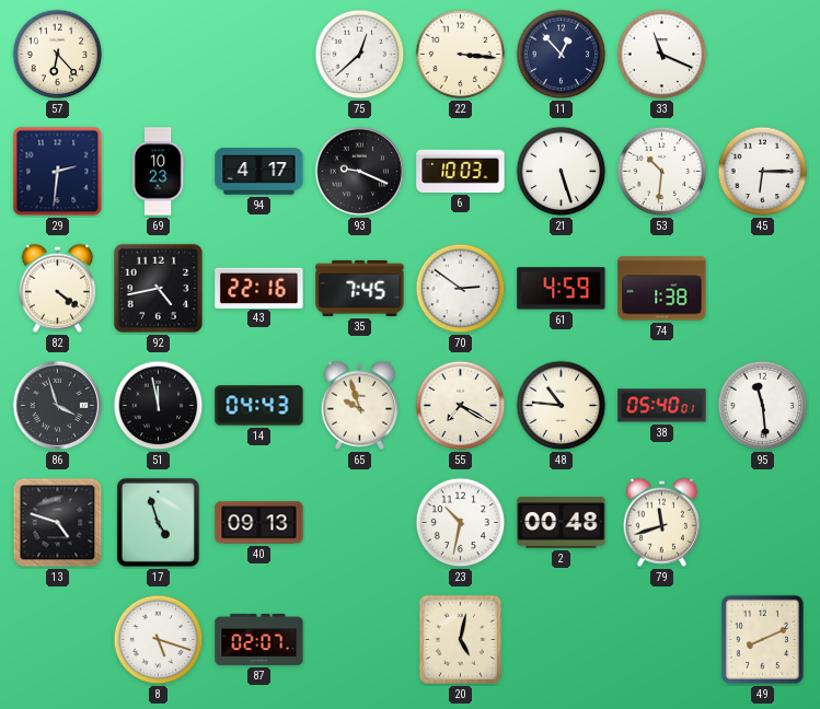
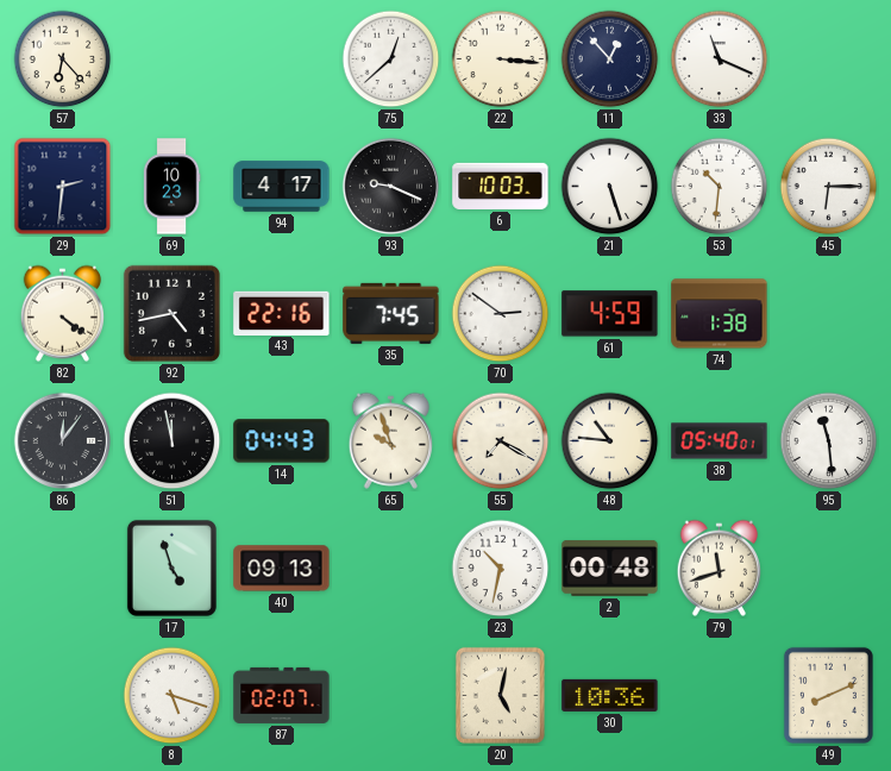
86: 3:57 -> 12:06
13: 4:48 -> none
30: none -> 10:36
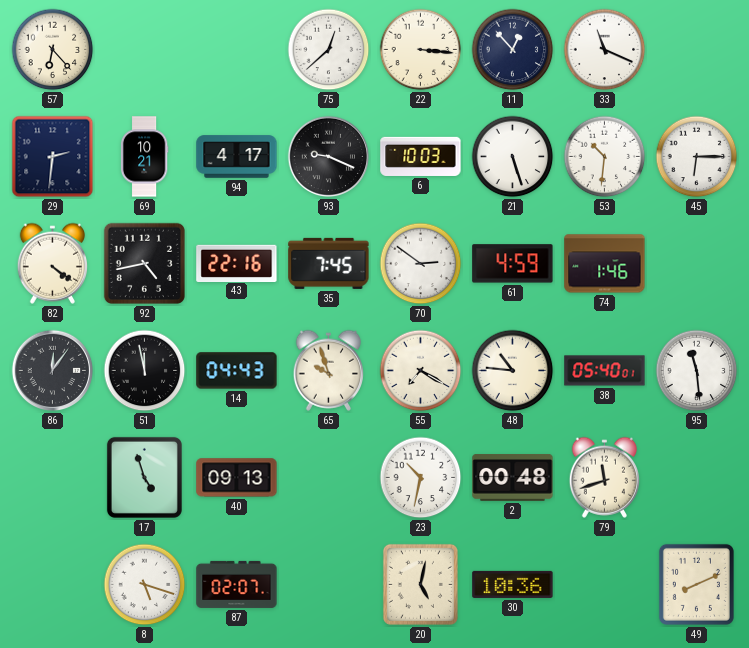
69: 10:23 -> 10:21
74: 1:38 -> 1:46
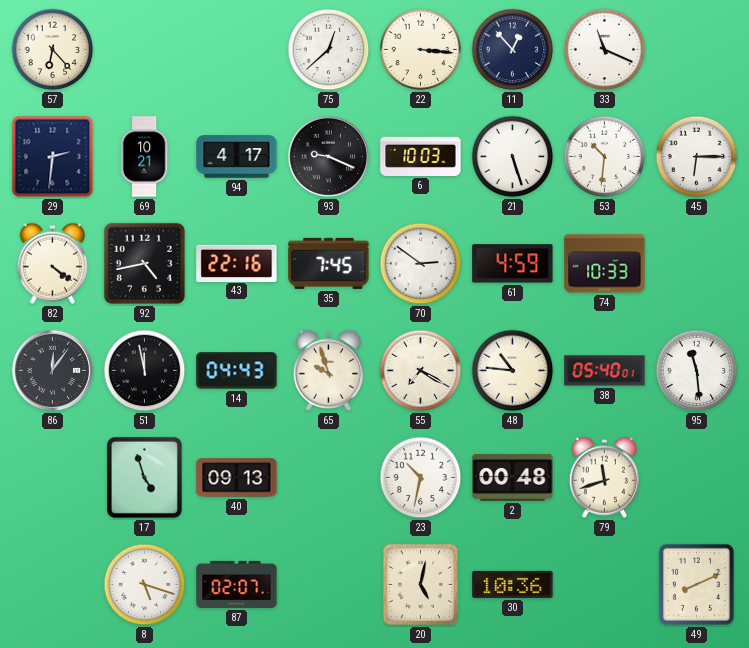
74: 1:46 -> 10:33
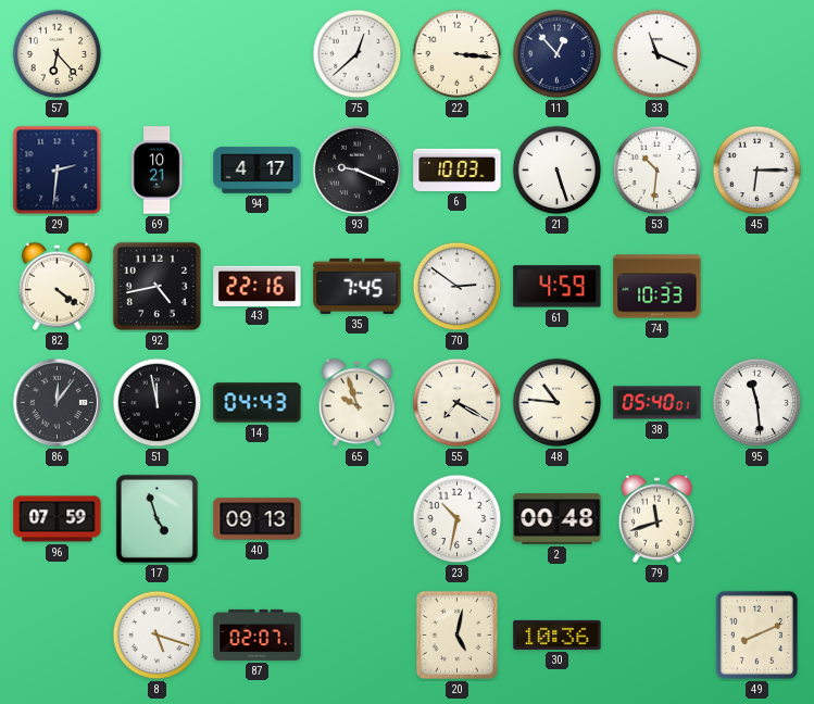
96: none -> 07:59
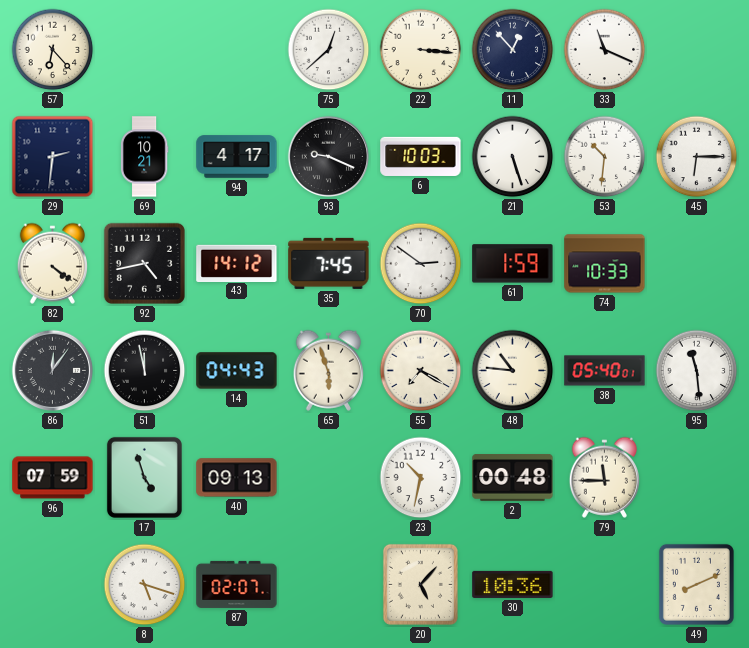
43: 22:16 -> 14:12
61: 4:59 -> 1:59
65: 9:57 -> 5:57
79: 11:42 -> 11:45
20: 5:02 -> 5:07
